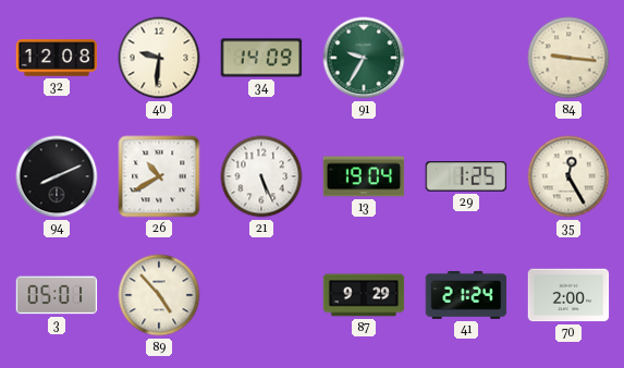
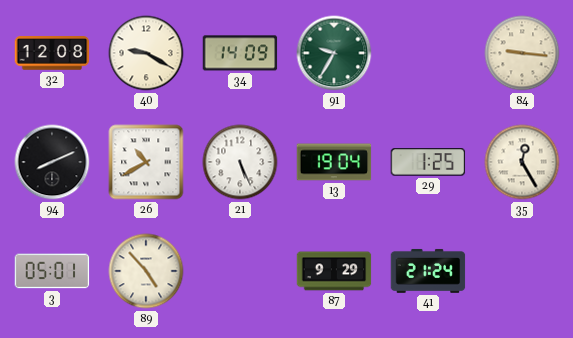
40: 9:31 -> 9:20
70: 2:00 -> none
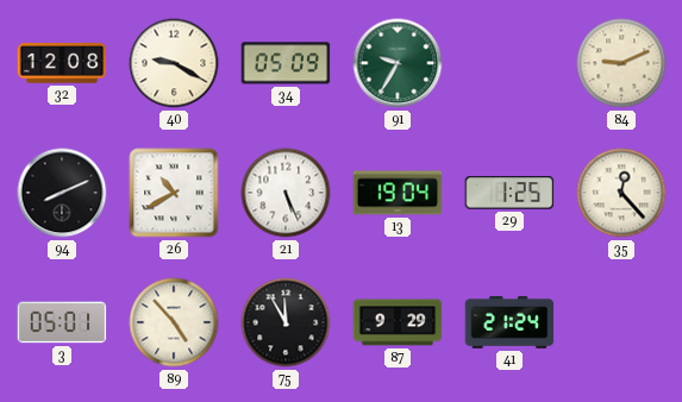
34: 14:09 -> 05:09
84: 9:16 -> 9:11
35: 12:25 -> 12:23
75: none -> 11:55
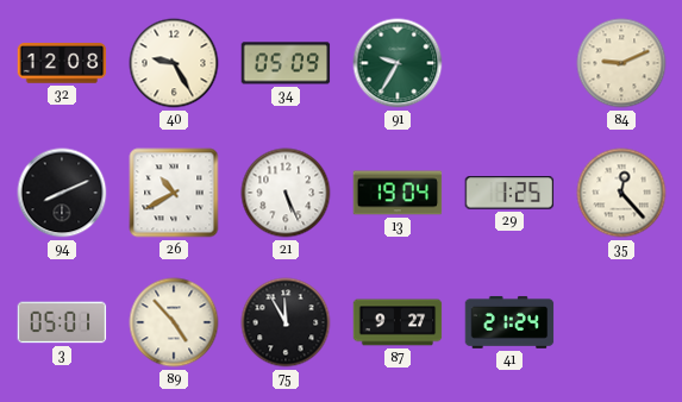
40: 9:20 -> 9:25
87: 9:29 -> 9:27
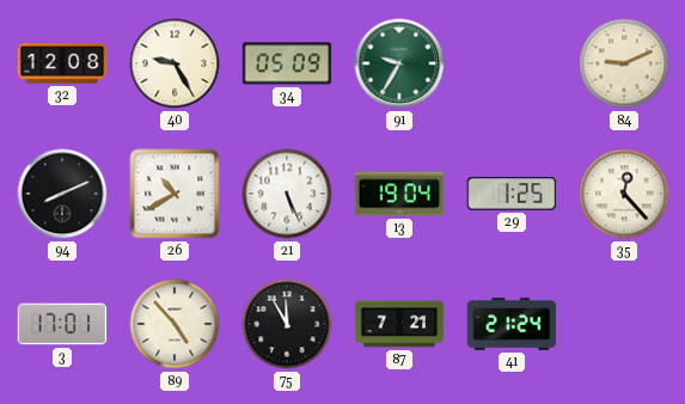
3: 05:01 -> 17:01
87: 9:27 -> 7:21
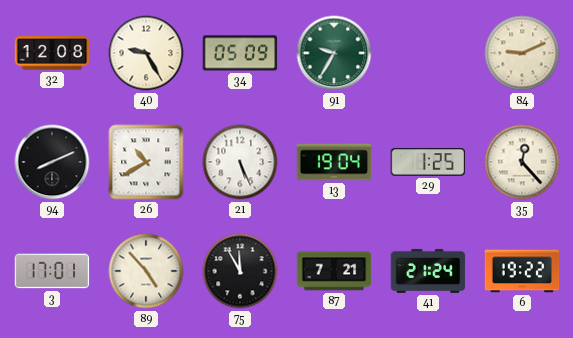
6: none -> 19:22
